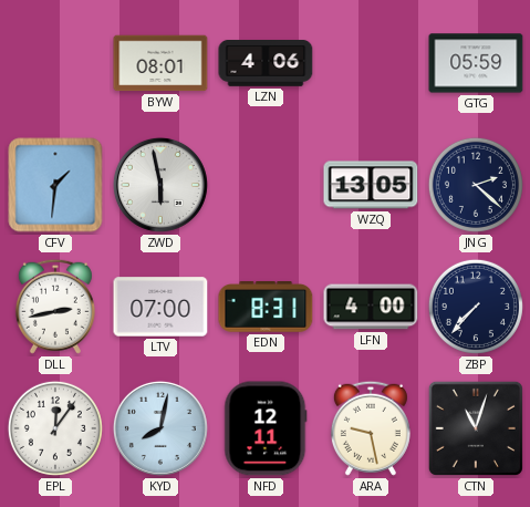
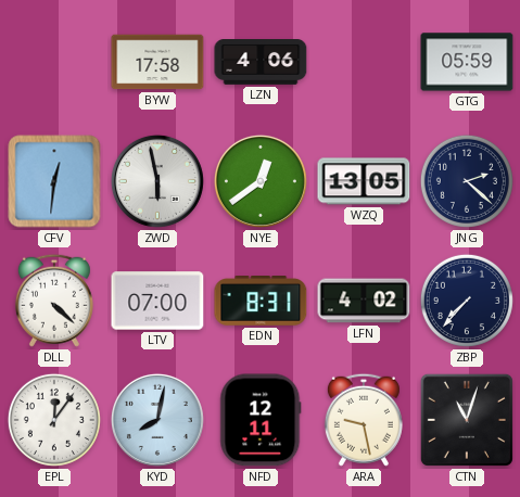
BYW: 08:01 -> 17:58
CFV: 1:31 -> 12:31
NYE: none -> 12:39
DLL: 2:43 -> 4:22
LFN: 4:00 -> 4:02
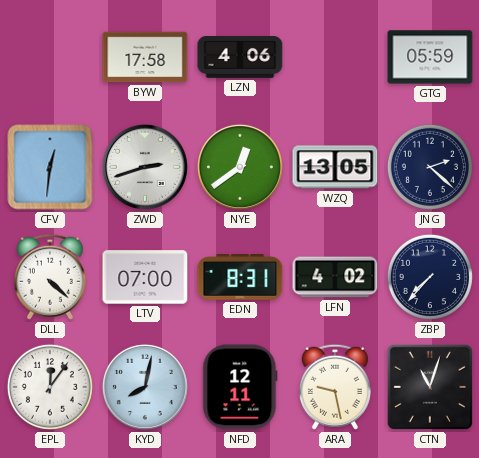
ZWD: 5:58 -> 2:42
